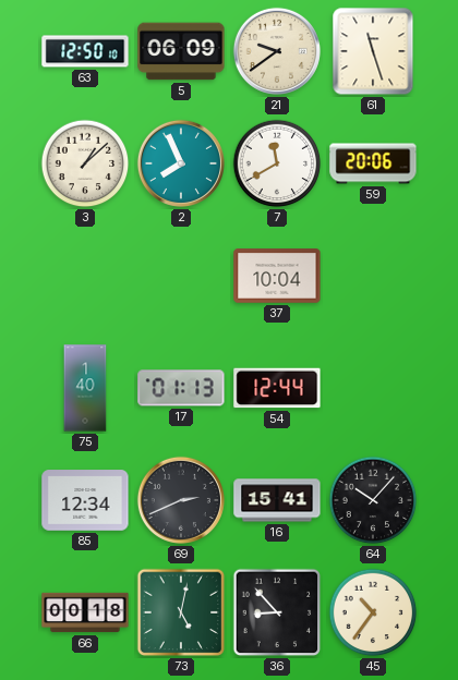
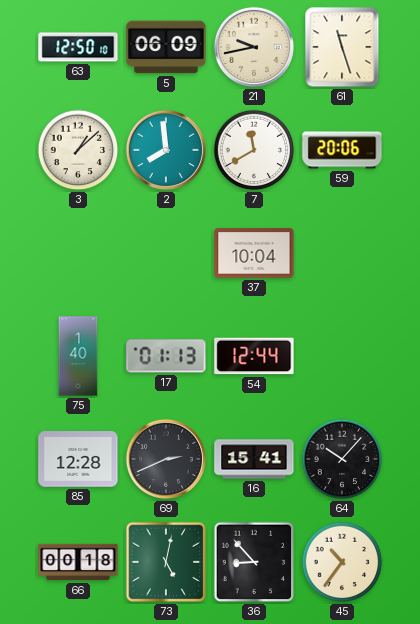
21: 9:39 -> 9:43
2: 7:56 -> 7:59
85: 12:34 -> 12:28
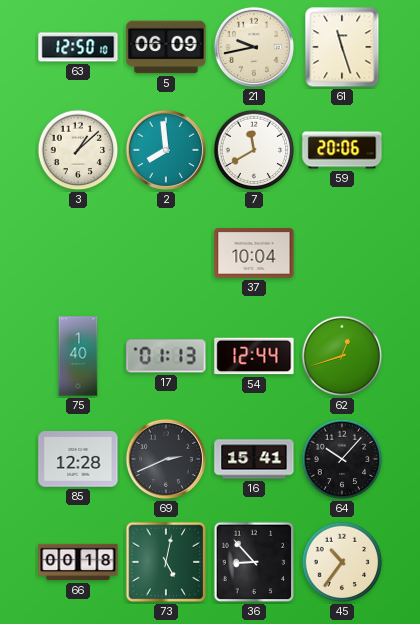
62: none -> 12:42
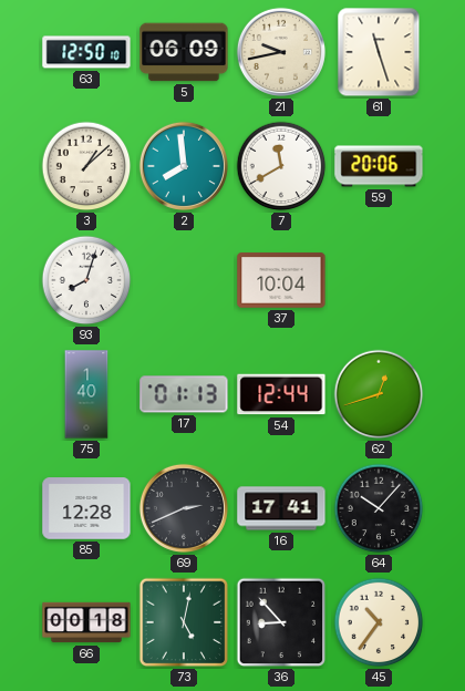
93: none -> 8:03
16: 15:41 -> 17:41
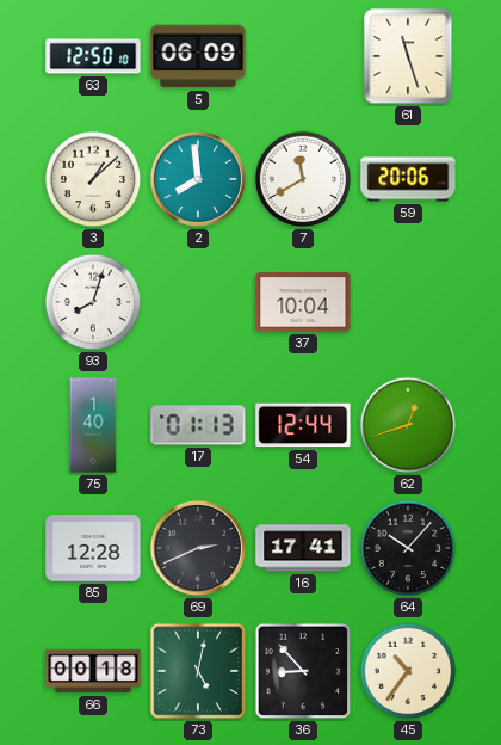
21: 9:43 -> none
